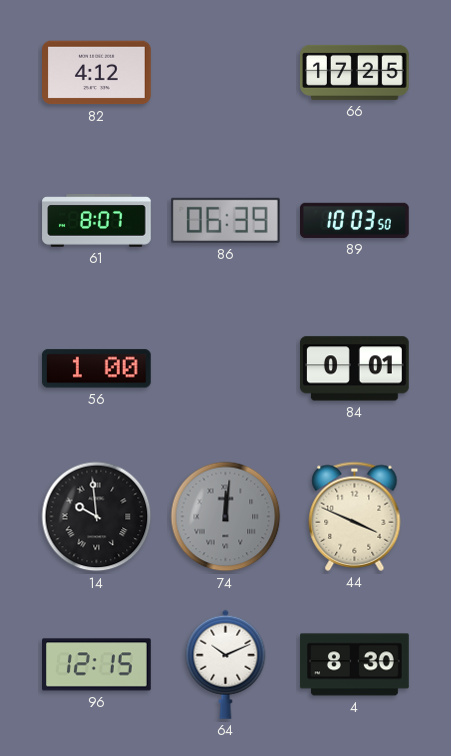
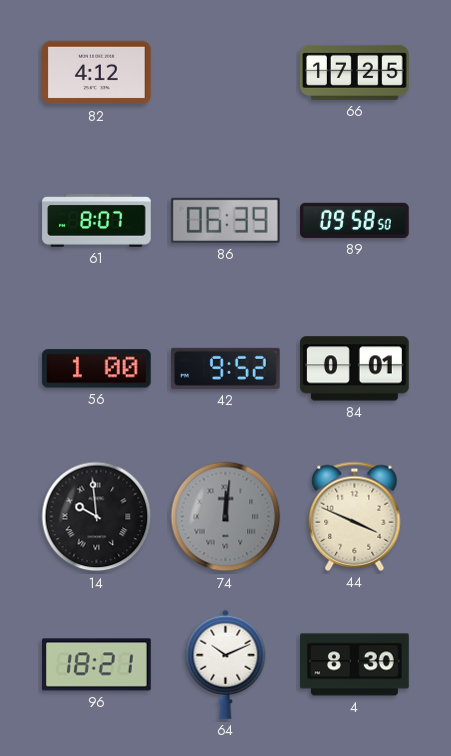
89: 10:03 -> 09:58
42: none -> 9:52
96: 12:15 -> 18:21
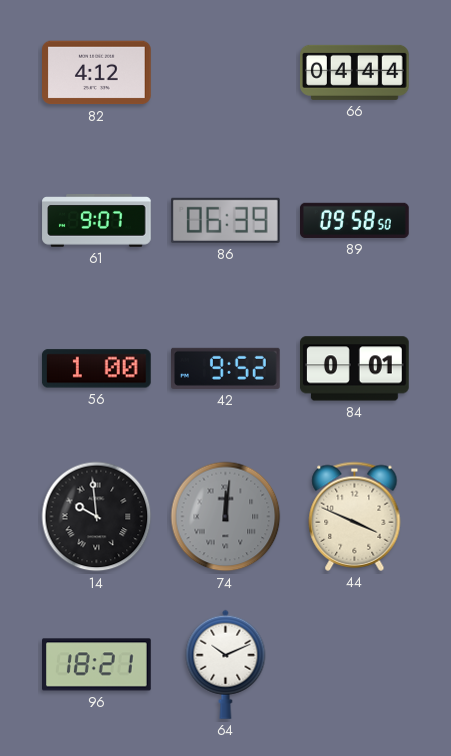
66: 17:25 -> 04:44
61: 8:07 -> 9:07
4: 8:30 -> none
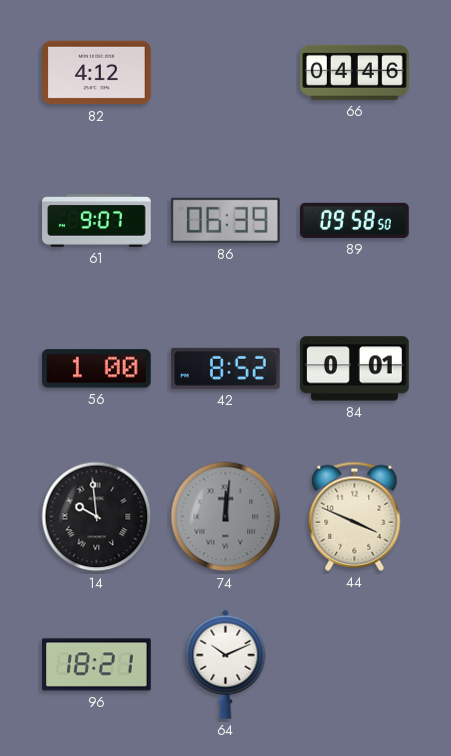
66: 04:44 -> 04:46
42: 9:52 -> 8:52
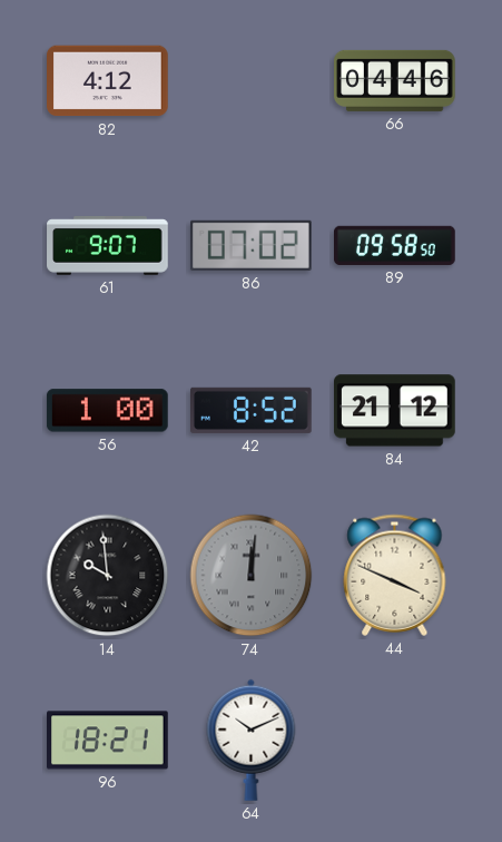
86: 06:39 -> 07:02
84: 0:01 -> 21:12
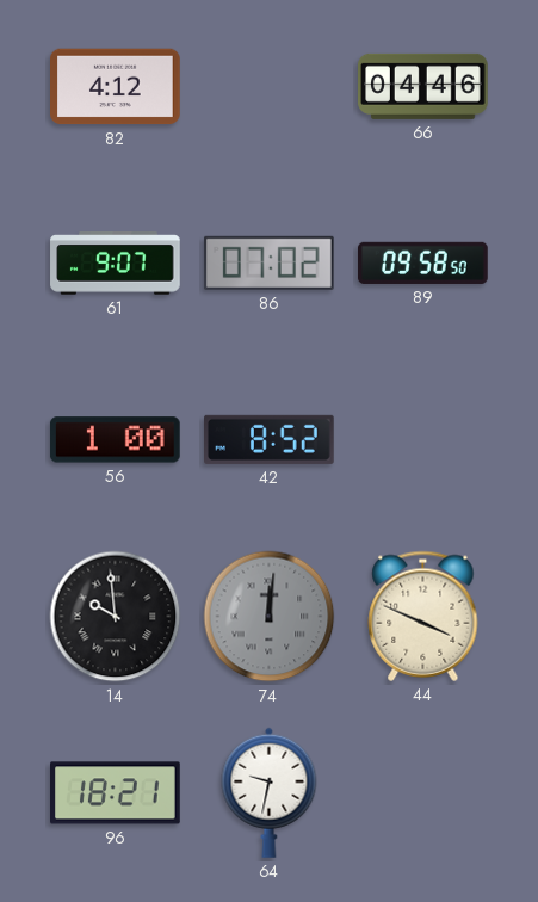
84: 21:12 -> none
64: 10:11 -> 9:32
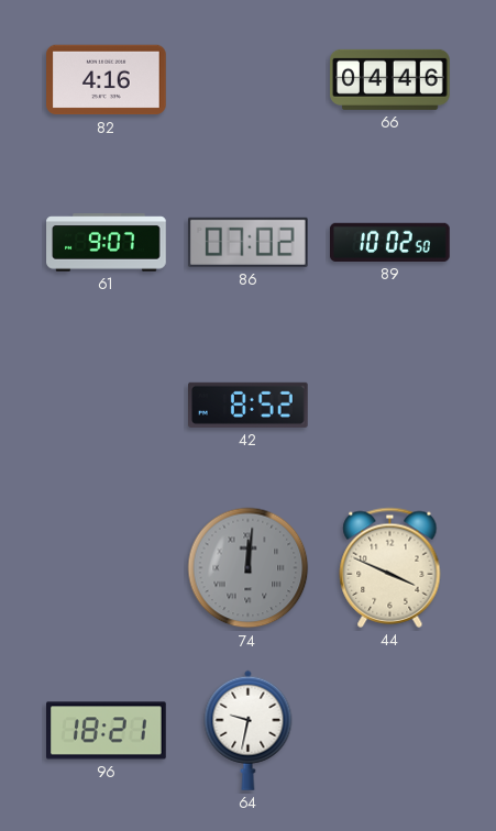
82: 4:12 -> 4:16
89: 09:58 -> 10:02
56: 1:00 -> none
14: 9:59 -> none
